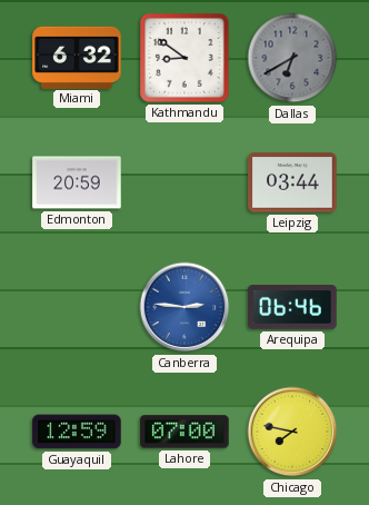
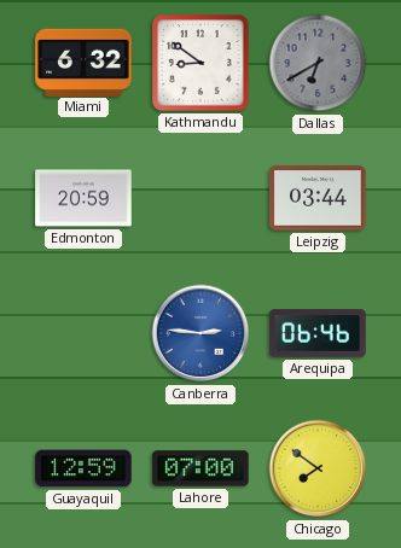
Chicago: 7:47 -> 7:51
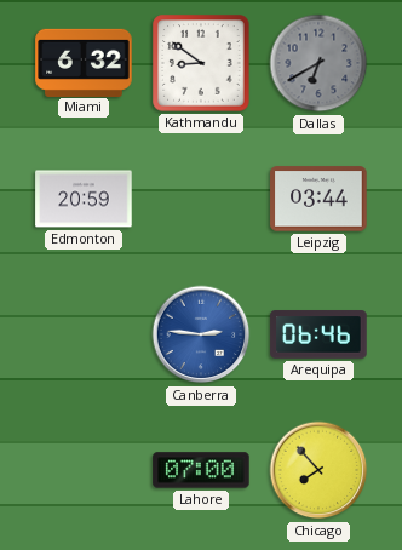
Guayaquil: 12:59 -> none
Chicago: 7:51 -> 7:53
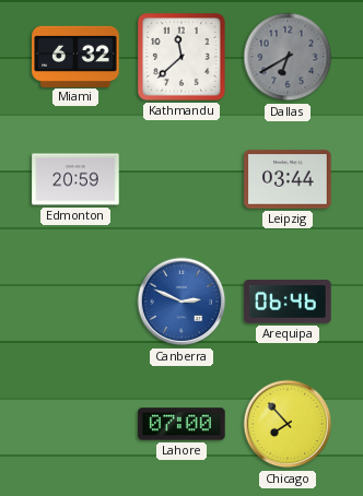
Kathmandu: 8:51 -> 11:38
Canberra: 2:46 -> 2:49
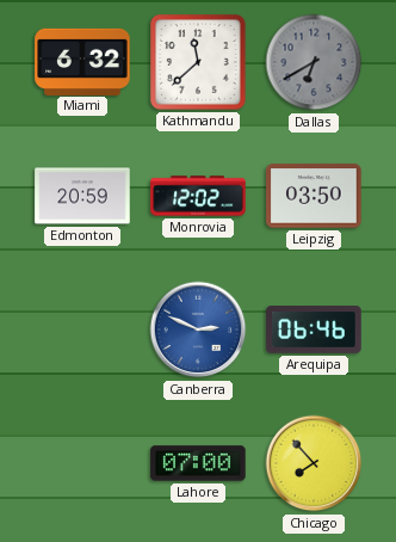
Monrovia: none -> 12:02
Leipzig: 03:44 -> 03:50
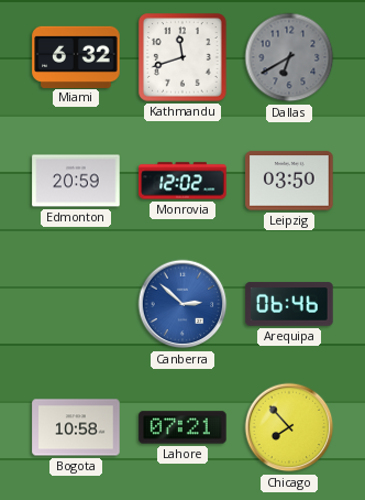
Kathmandu: 11:38 -> 11:42
Canberra: 2:49 -> 2:52
Bogota: none -> 10:58
Lahore: 07:00 -> 07:21
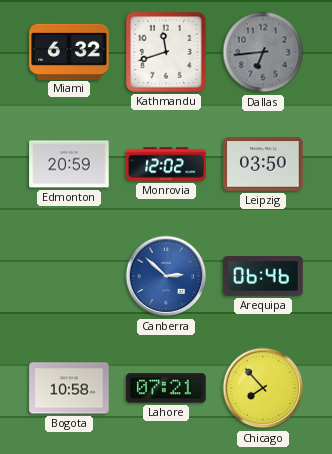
Dallas: 6:40 -> 6:44
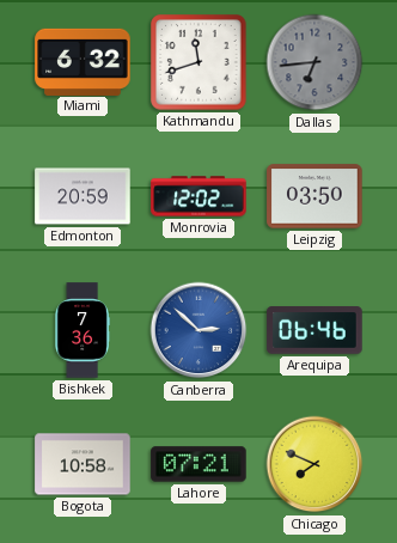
Bishkek: none -> 7:36
Chicago: 7:53 -> 7:49
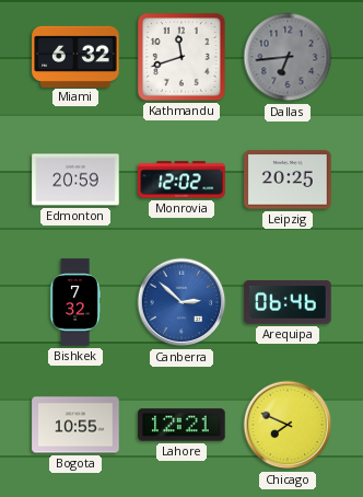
Leipzig: 03:50 -> 20:25
Bishkek: 7:36 -> 7:32
Bogota: 10:58 -> 10:55
Lahore: 07:21 -> 12:21
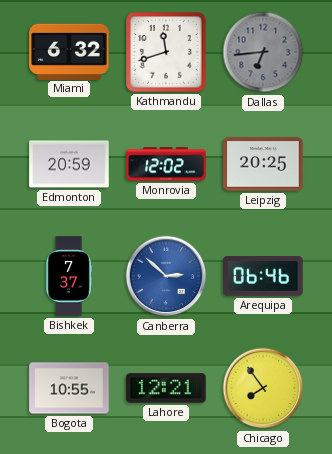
Bishkek: 7:32 -> 7:37
Chicago: 7:49 -> 7:54
